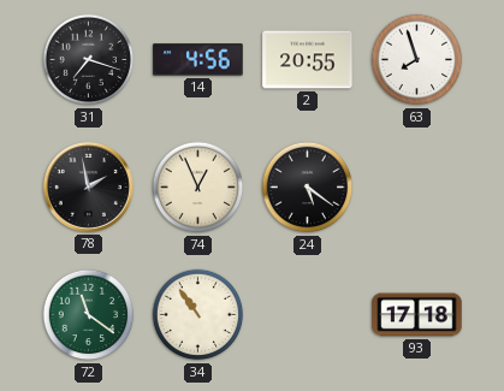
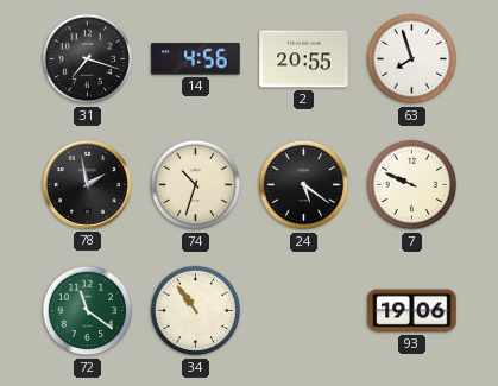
74: 12:56 -> 10:33
7: none -> 9:49
93: 17:18 -> 19:06
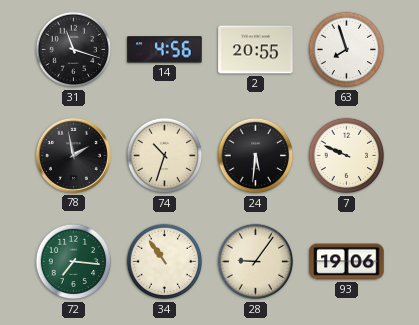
31: 7:18 -> 11:18
24: 5:21 -> 5:31
72: 11:21 -> 7:16
28: none -> 9:06
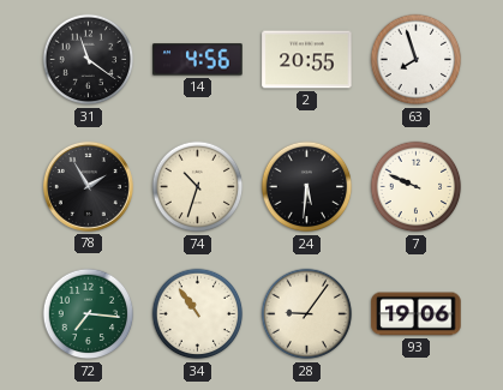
31: 11:18 -> 11:21
78: 1:58 -> 1:55
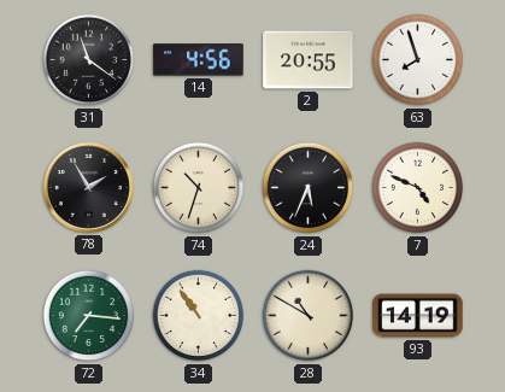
24: 5:31 -> 5:34
7: 9:49 -> 4:49
28: 9:06 -> 10:50
93: 19:06 -> 14:19
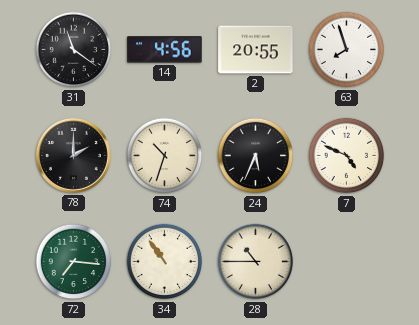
78: 1:55 -> 2:00
28: 10:50 -> 10:45
93: 14:19 -> none
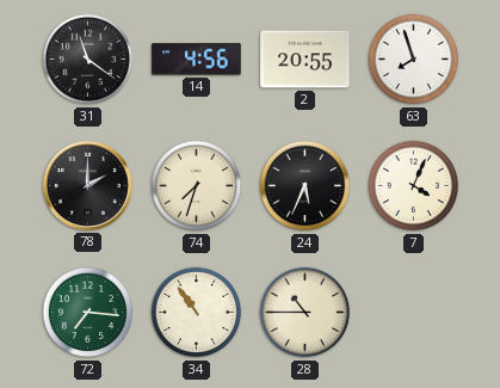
74: 10:33 -> 7:33
7: 4:49 -> 4:04
